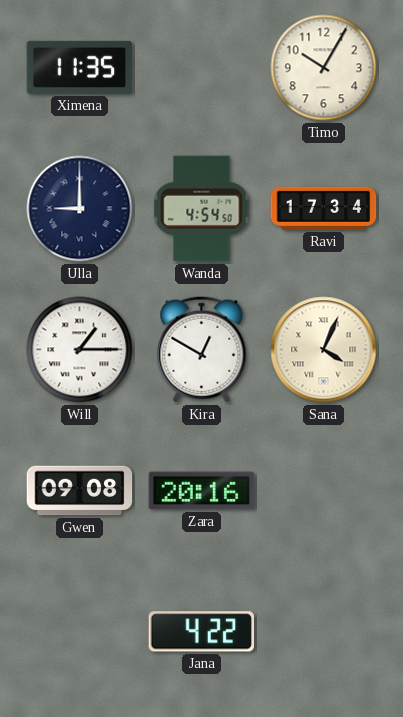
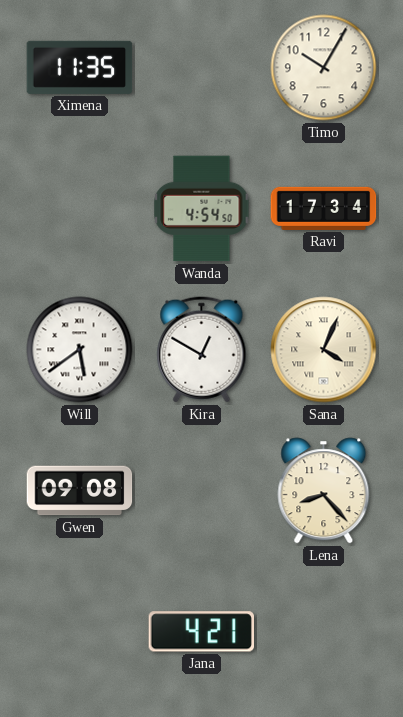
Ulla: 9:00 -> none
Will: 1:15 -> 5:39
Zara: 20:16 -> none
Lena: none -> 8:23
Jana: 4:22 -> 4:21
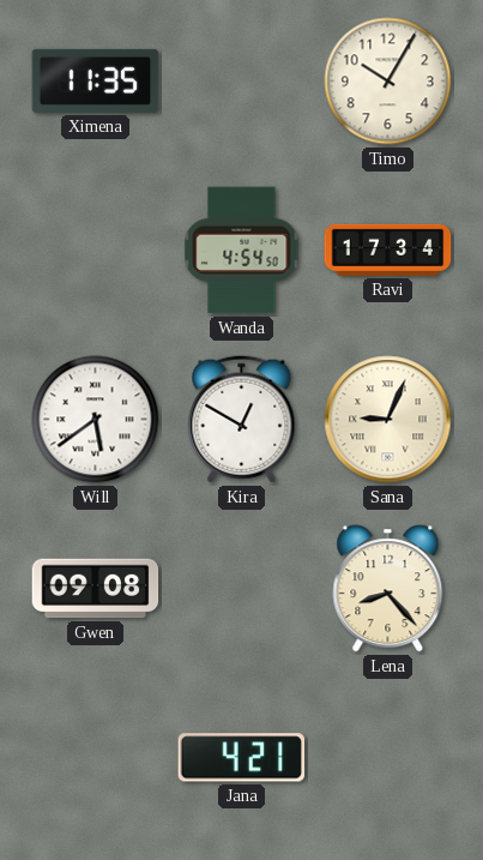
Sana: 4:04 -> 9:04
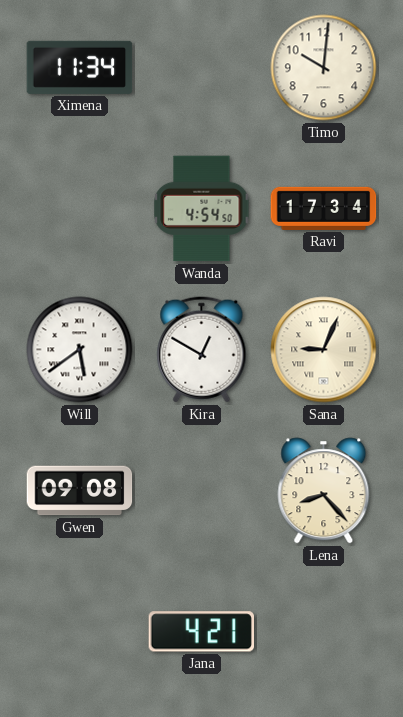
Ximena: 11:35 -> 11:34
Timo: 10:05 -> 10:01
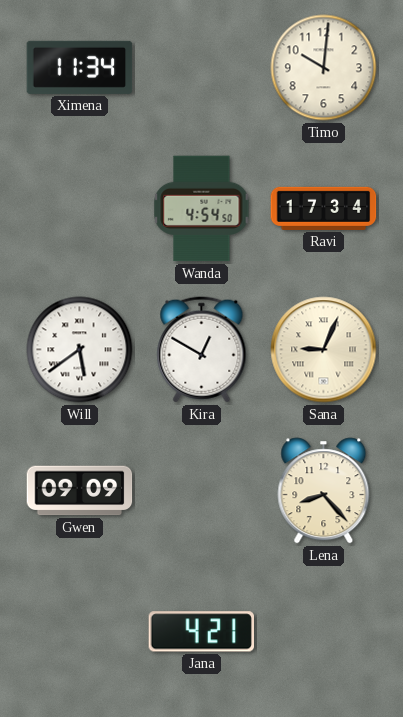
Gwen: 09:08 -> 09:09
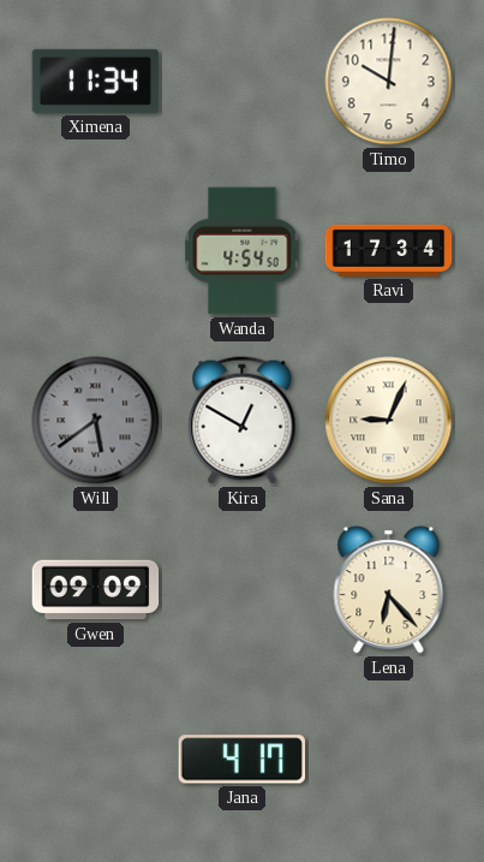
Will dial: white -> grey
Lena: 8:23 -> 6:23
Jana: 4:21 -> 4:17
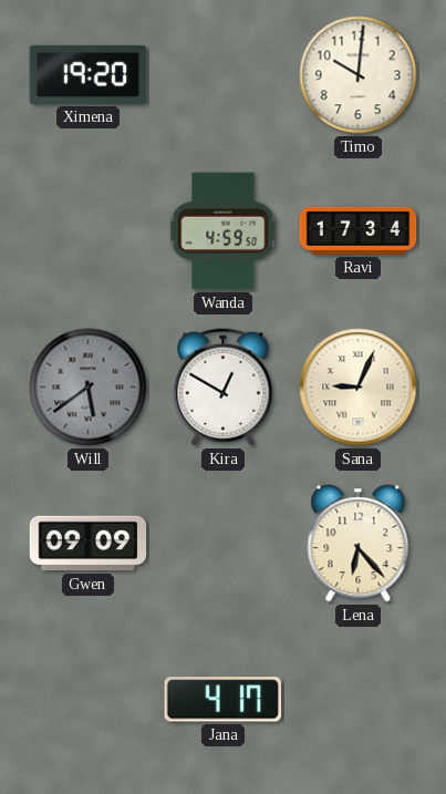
Ximena: 11:34 -> 19:20
Wanda: 4:54 -> 4:59
